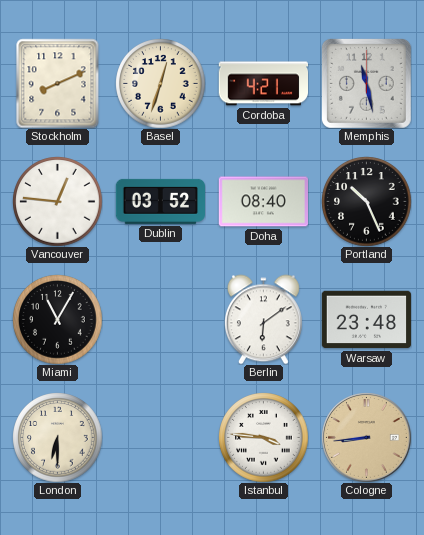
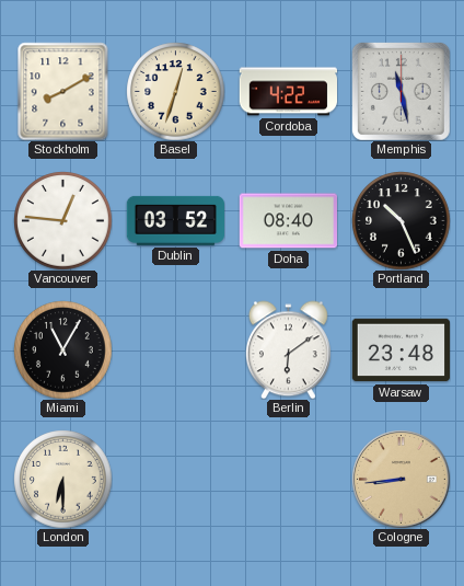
Stockholm: 8:11 -> 8:10
Cordoba: 4:21 -> 4:22
Istanbul: 3:46 -> none
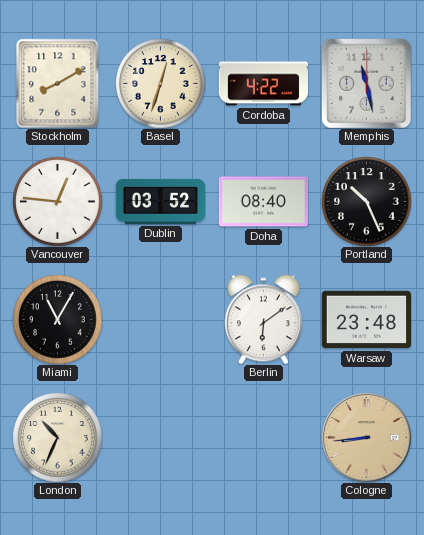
London: 6:30 -> 10:34
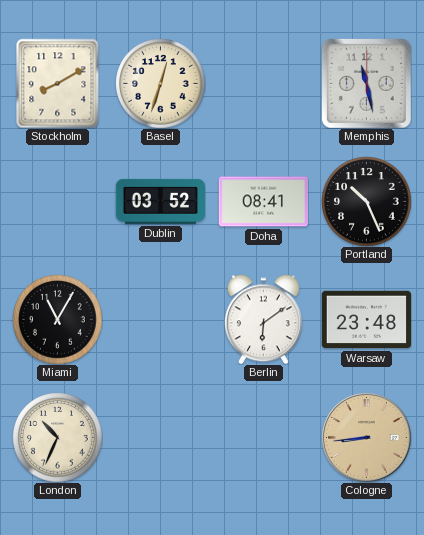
Cordoba: 4:22 -> none
Vancouver: 12:46 -> none
Doha: 08:40 -> 08:41
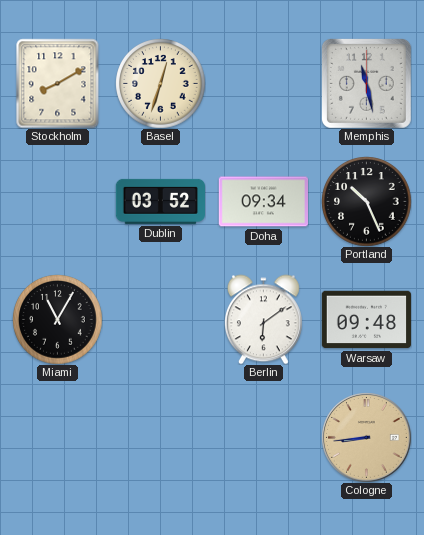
Doha: 08:41 -> 09:34
Warsaw: 23:48 -> 09:48
London: 10:34 -> none
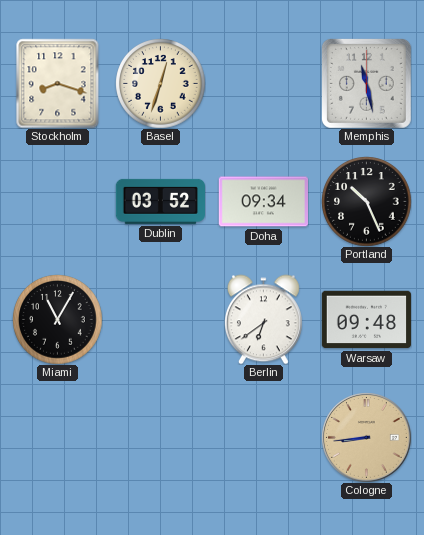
Stockholm: 8:10 -> 8:18
Berlin: 6:09 -> 6:39
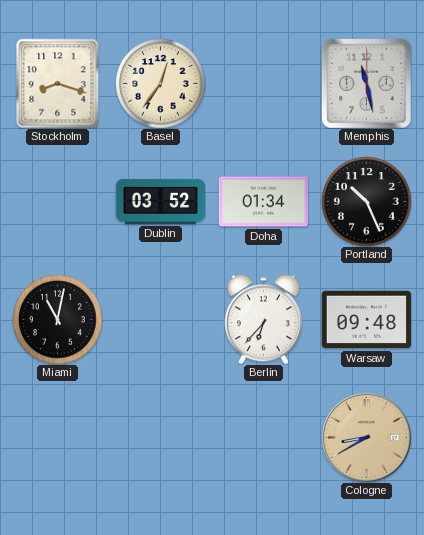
Basel: 12:33 -> 12:36
Doha: 09:34 -> 01:34
Miami: 11:05 -> 11:02
Berlin: 6:39 -> 6:37
Cologne: 8:44 -> 8:40
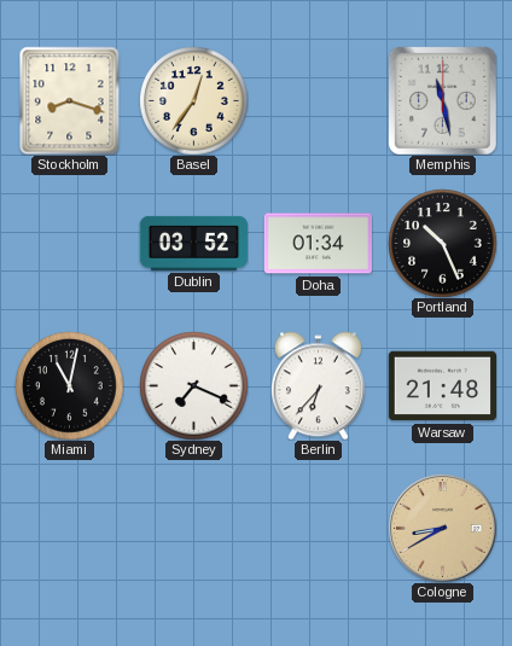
Sydney: none -> 7:19
Warsaw: 09:48 -> 21:48
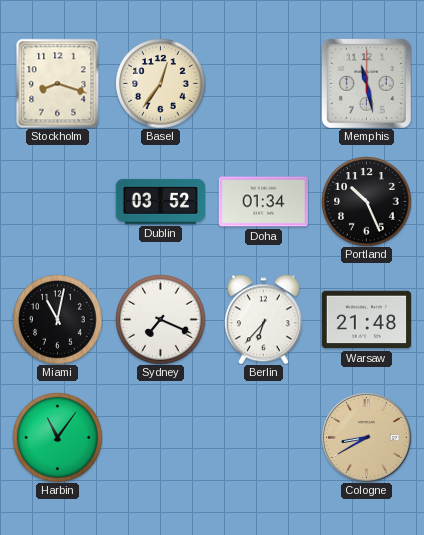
Harbin: none -> 11:06
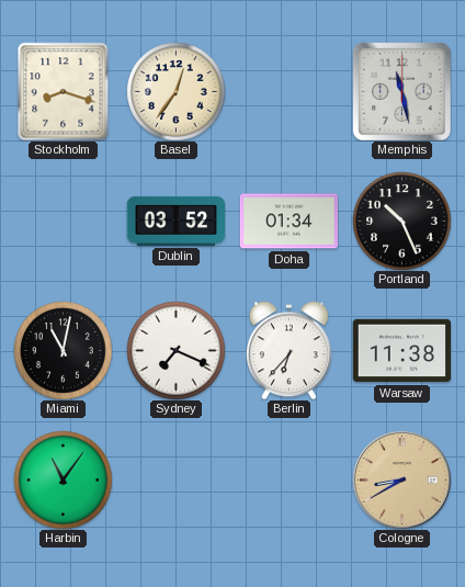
Warsaw: 21:48 -> 11:38
